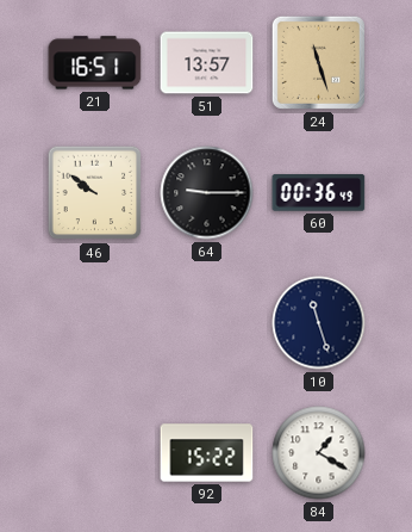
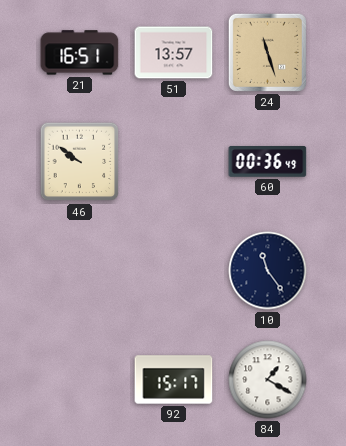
64: 9:15 -> none
10: 11:27 -> 11:24
92: 15:22 -> 15:17
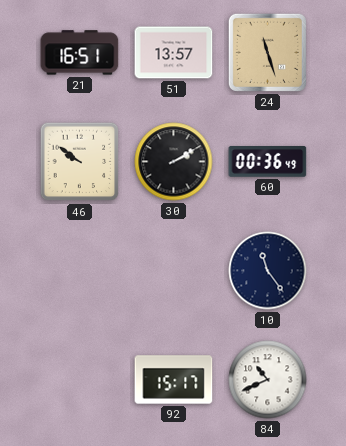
30: none -> 2:10
84: 1:20 -> 10:41
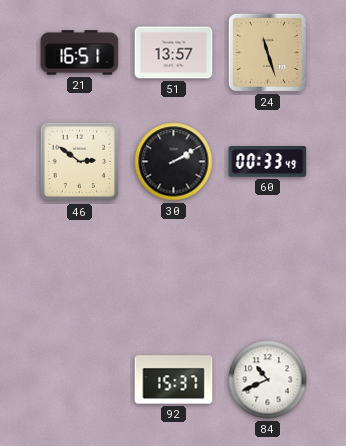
46: 9:51 -> 2:51
60: 00:36 -> 00:33
10: 11:24 -> none
92: 15:17 -> 15:37
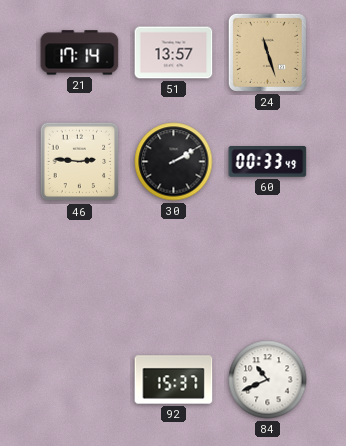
21: 16:51 -> 17:14
46: 2:51 -> 2:46
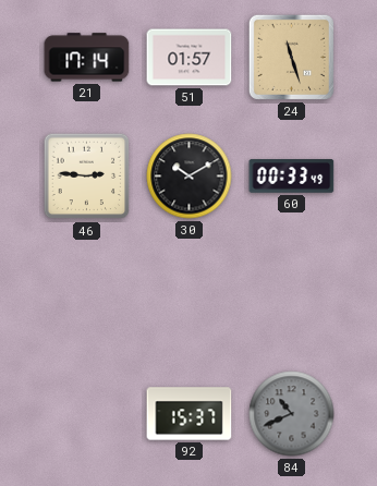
51: 13:57 -> 01:57
30: 2:10 -> 10:10
84 dial: white -> grey
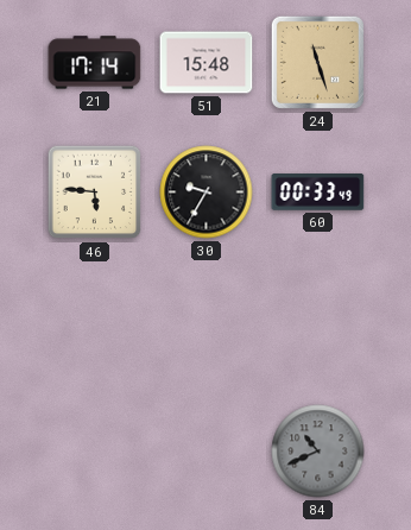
51: 01:57 -> 15:48
46: 2:46 -> 5:46
30: 10:10 -> 9:35
92: 15:37 -> none
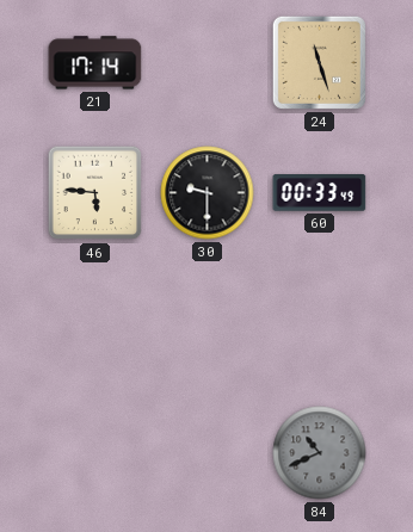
51: 15:48 -> none
30: 9:35 -> 9:30
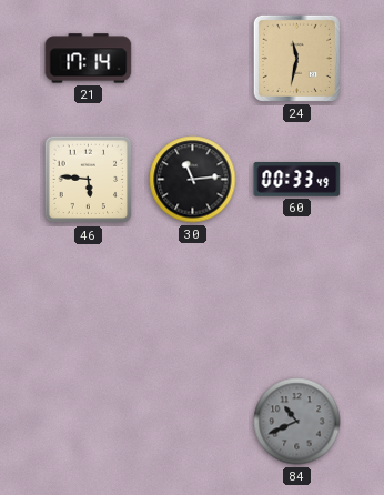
24: 11:27 -> 11:32
30: 9:30 -> 11:14
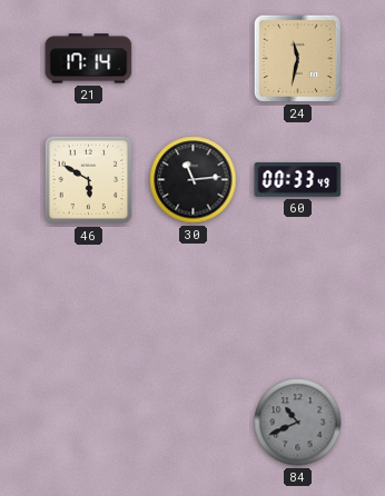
46: 5:46 -> 5:50
